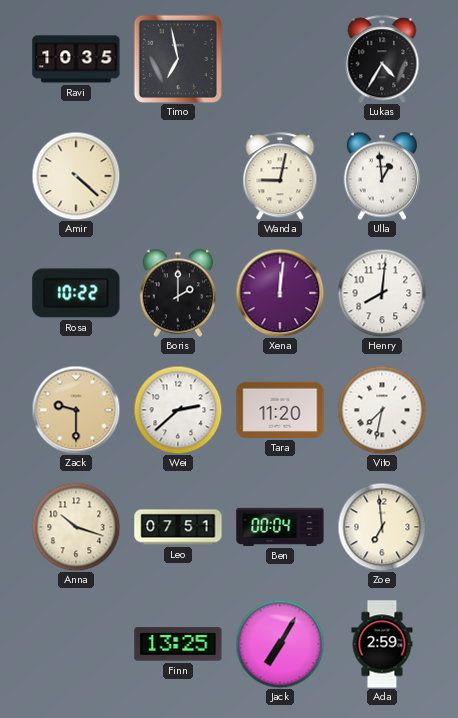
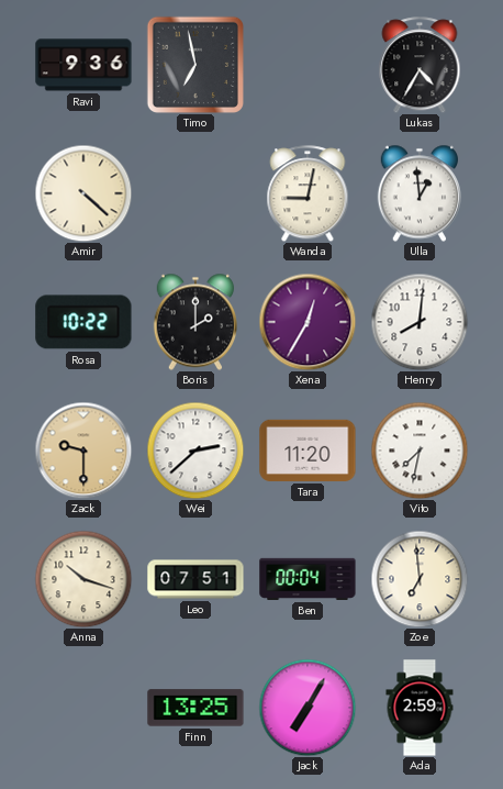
Ravi: 10:35 -> 9:36
Xena: 12:01 -> 12:35
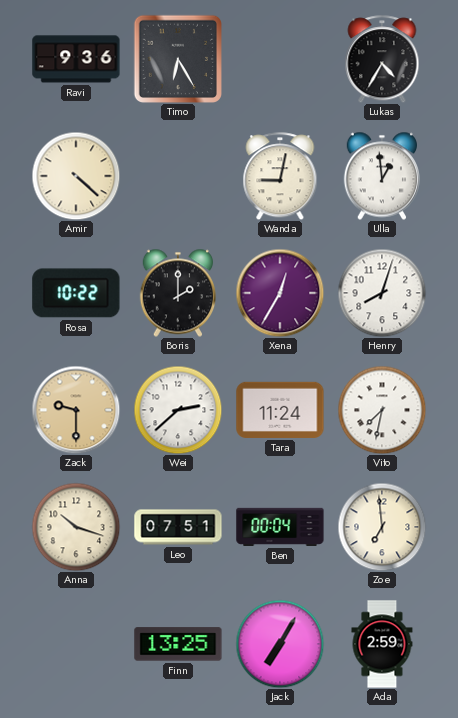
Timo: 6:58 -> 6:25
Henry: 8:01 -> 8:03
Tara: 11:20 -> 11:24
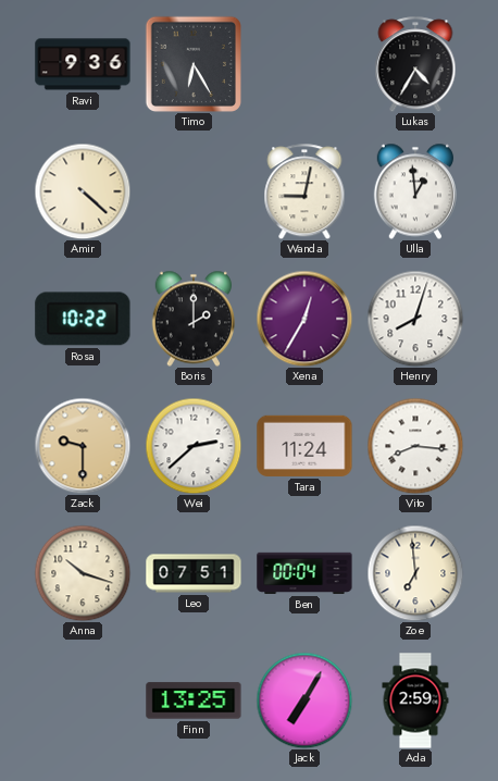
Vito: 7:32 -> 8:16
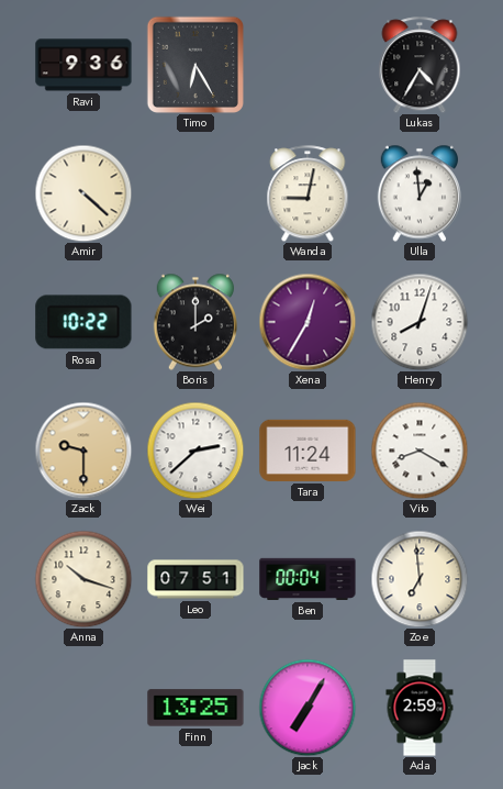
Vito: 8:16 -> 8:20
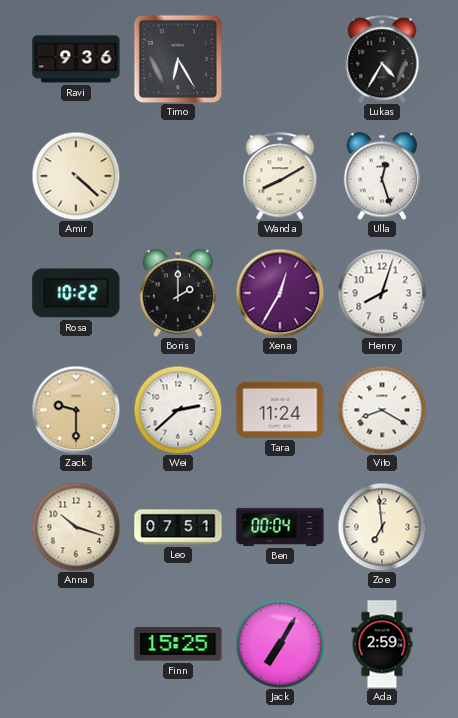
Wanda: 9:02 -> 8:10
Ulla: 12:59 -> 12:27
Finn: 13:25 -> 15:25
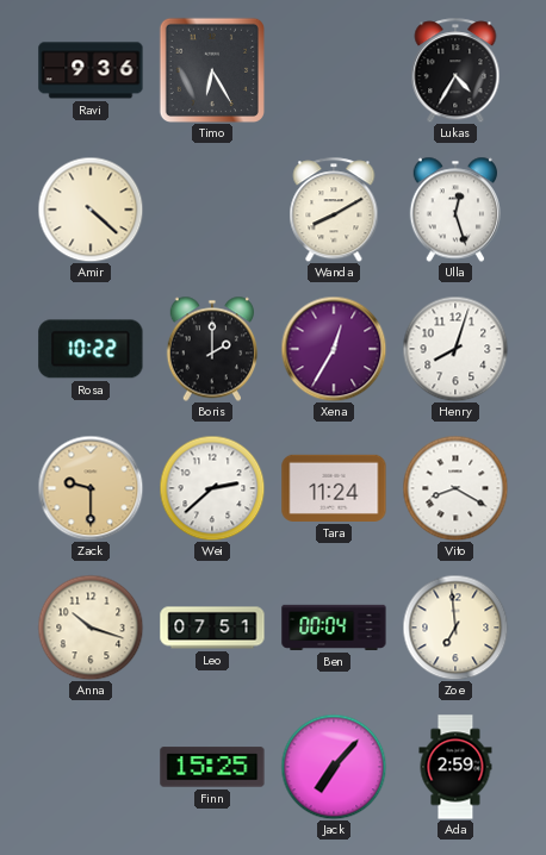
Jack: 7:05 -> 7:07
